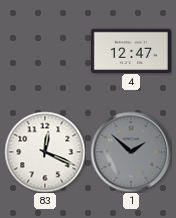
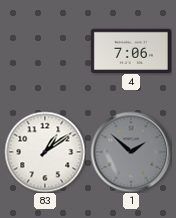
4: 12:47 -> 7:06
83: 12:19 -> 1:09
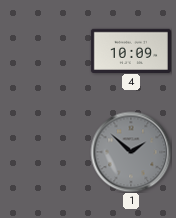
4: 7:06 -> 10:09
83: 1:09 -> none
